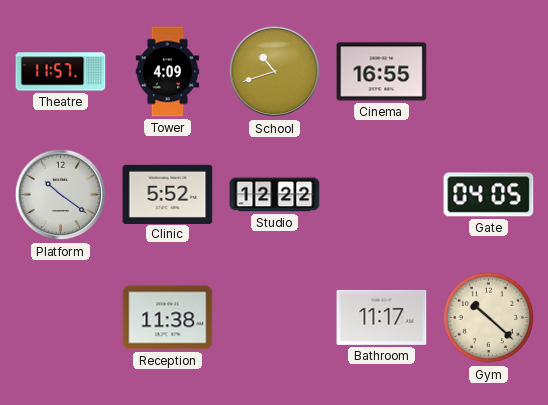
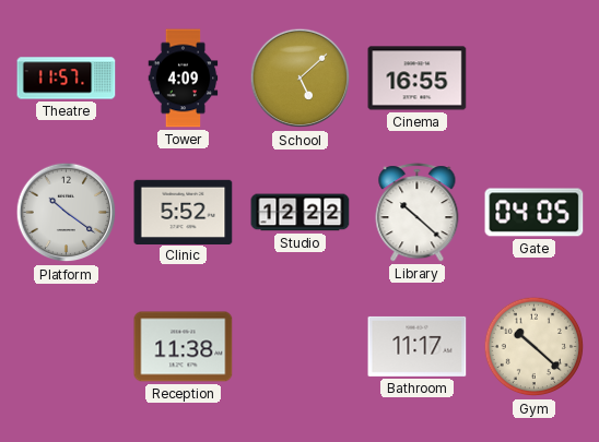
School: 10:42 -> 5:08
Library: none -> 10:22
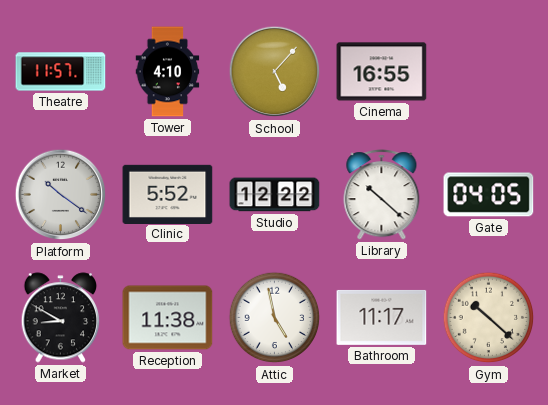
Tower: 4:09 -> 4:10
School: 5:08 -> 5:07
Market: none -> 8:50
Attic: none -> 4:58
